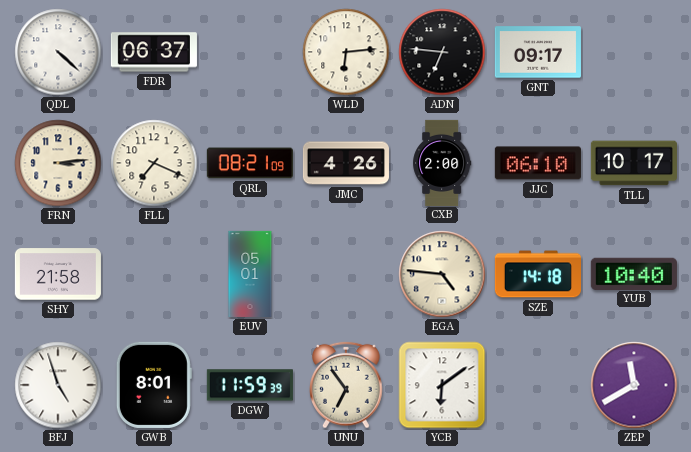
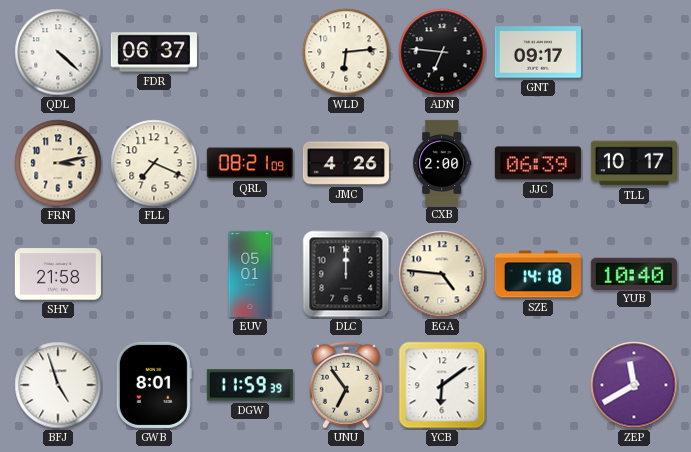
FRN: 3:14 -> 3:13
JJC: 06:10 -> 06:39
DLC: none -> 12:00
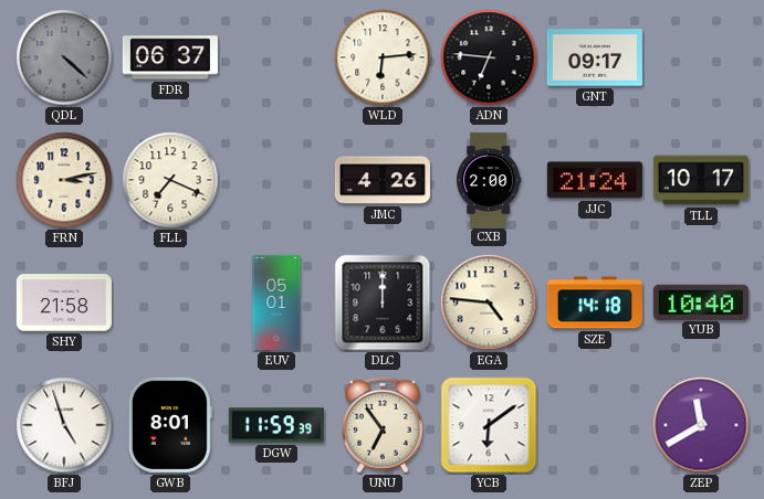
QDL dial: white -> grey
QRL: 08:21 -> none
JJC: 06:39 -> 21:24
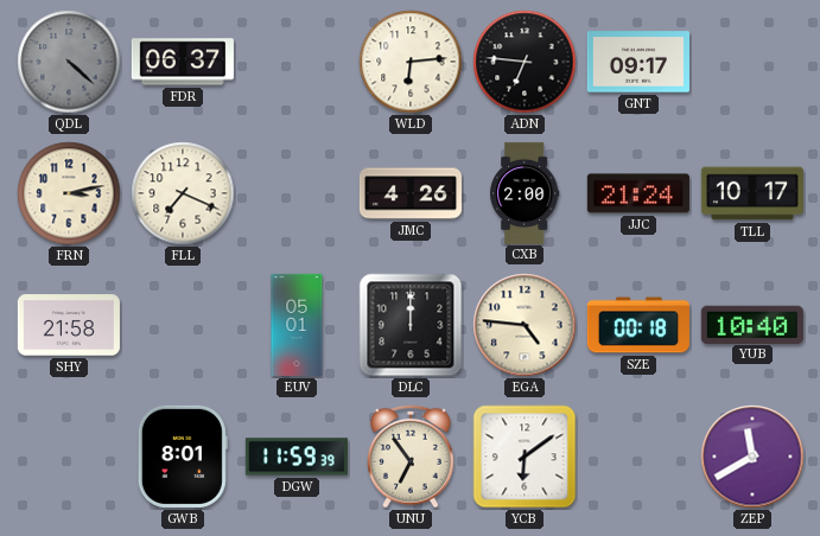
SZE: 14:18 -> 00:18
BFJ: 4:57 -> none
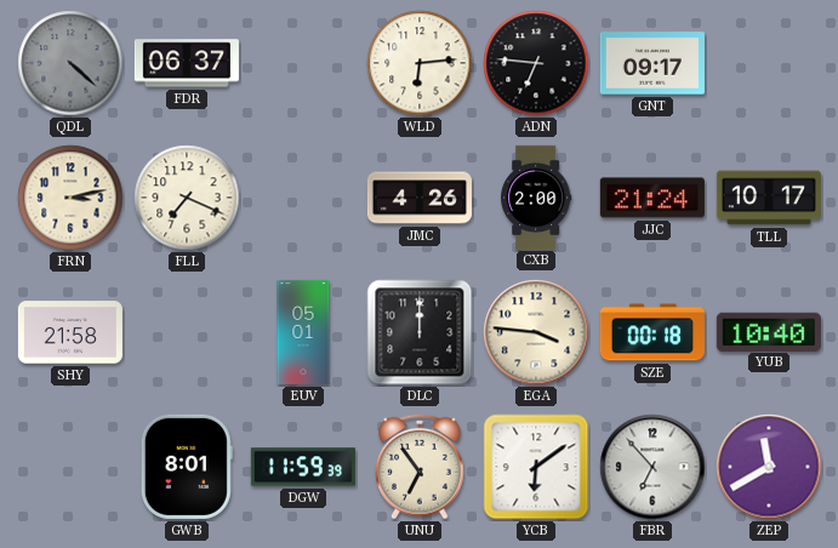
EGA: 4:46 -> 3:46
FBR: none -> 6:53
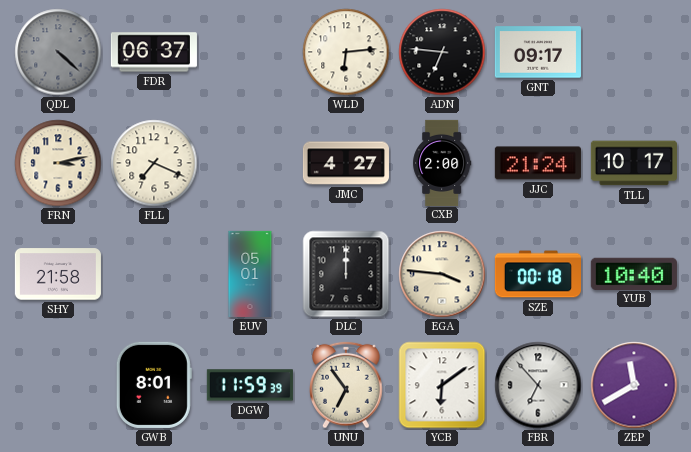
JMC: 4:26 -> 4:27
